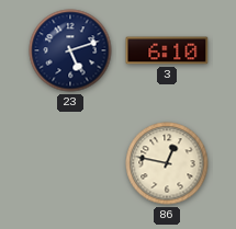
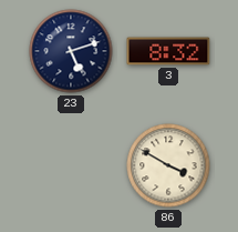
3: 6:10 -> 8:32
86: 12:47 -> 3:50
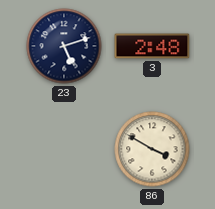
3: 8:32 -> 2:48
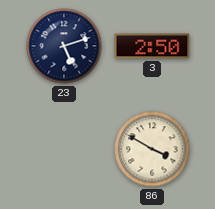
3: 2:48 -> 2:50
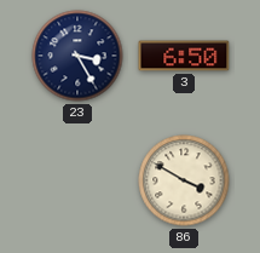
23: 5:12 -> 3:25
3: 2:50 -> 6:50
